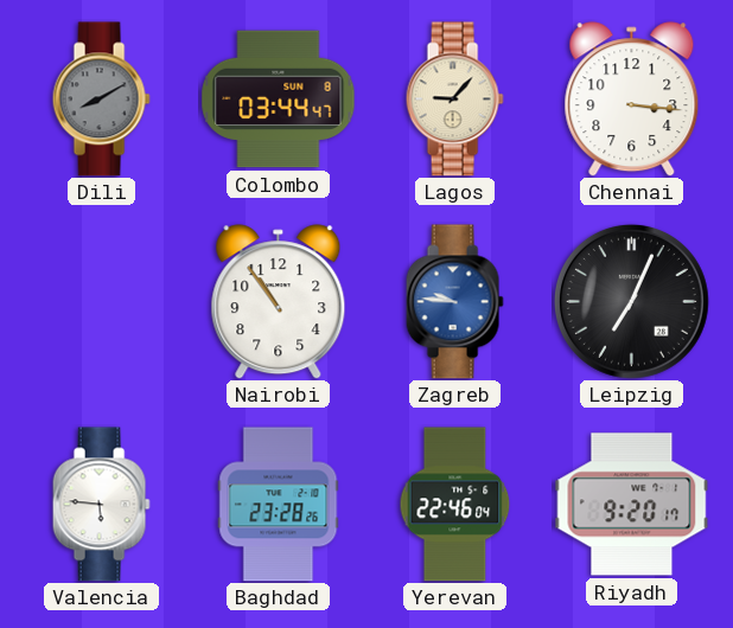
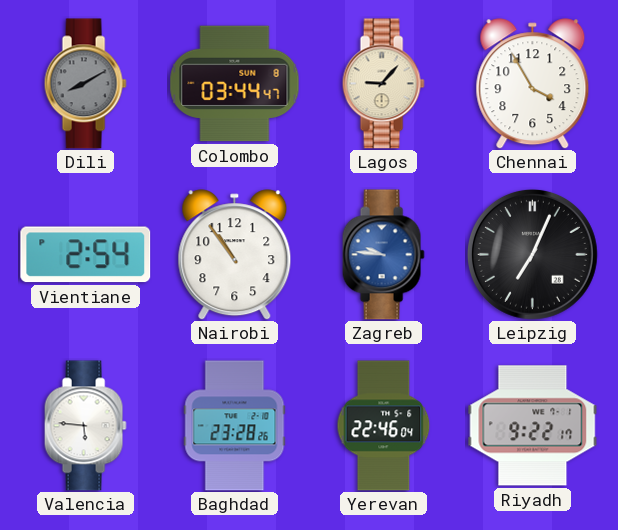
Chennai: 3:16 -> 3:55
Vientiane: none -> 2:54
Riyadh: 9:20 -> 9:22
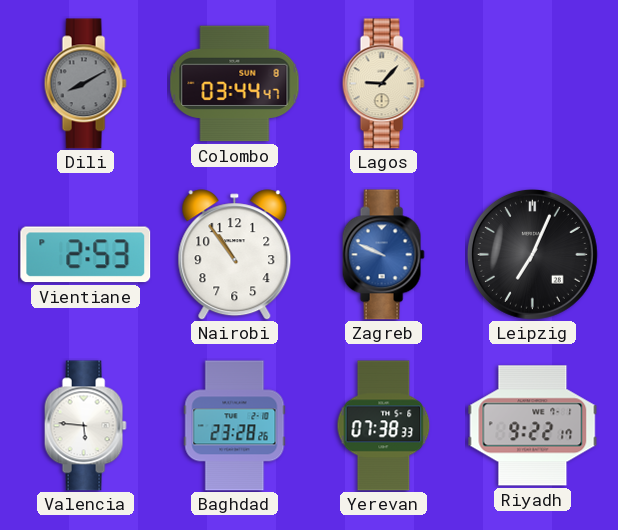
Chennai: 3:55 -> none
Vientiane: 2:54 -> 2:53
Zagreb: 9:46 -> 9:49
Yerevan: 22:46 -> 07:38
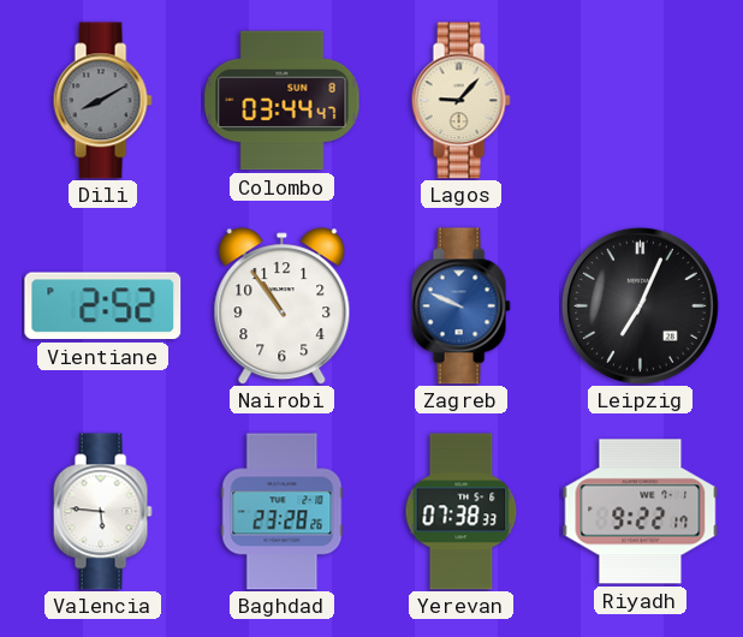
Vientiane: 2:53 -> 2:52
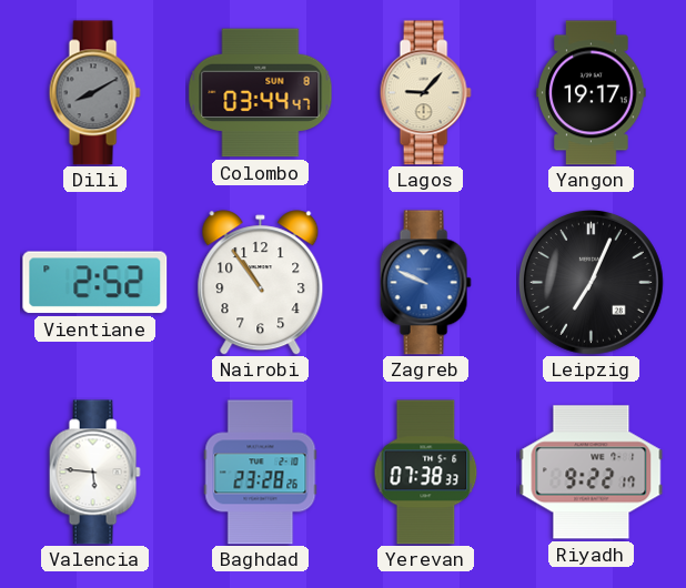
Yangon: none -> 19:17
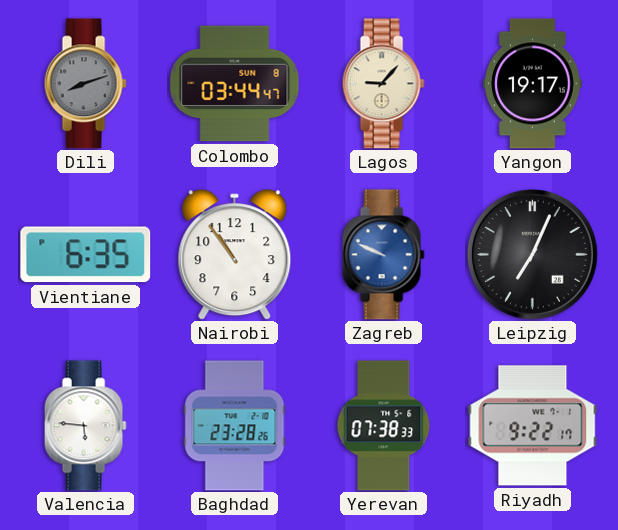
Dili: 8:10 -> 8:12
Vientiane: 2:52 -> 6:35
